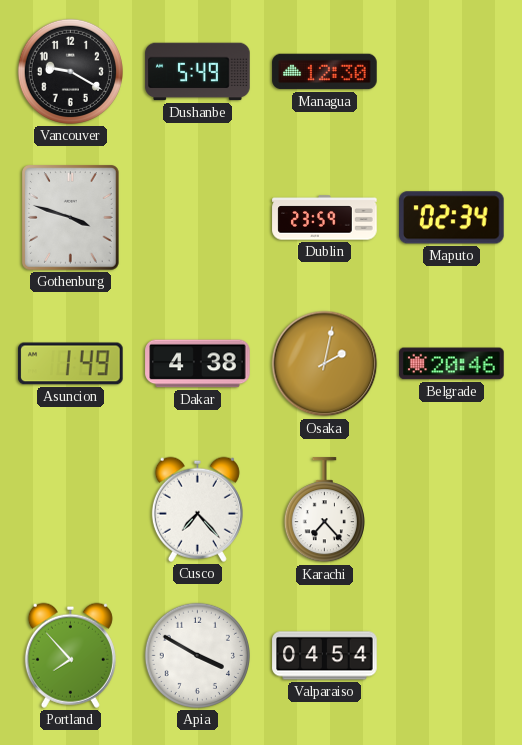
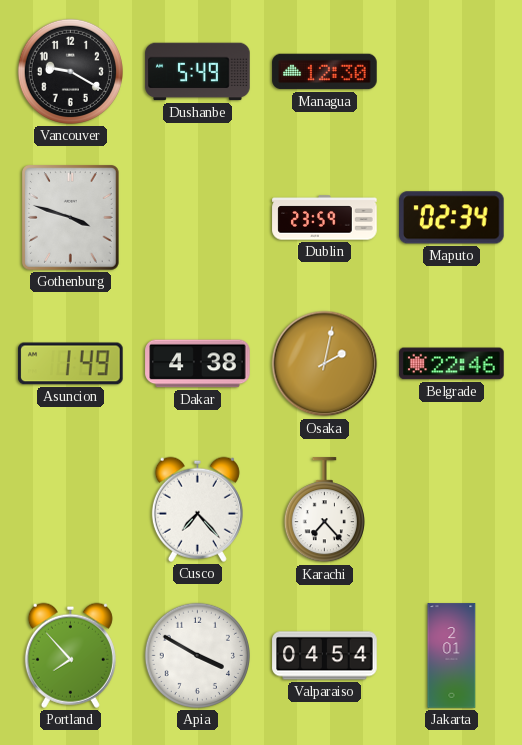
Belgrade: 20:46 -> 22:46
Jakarta: none -> 2:01
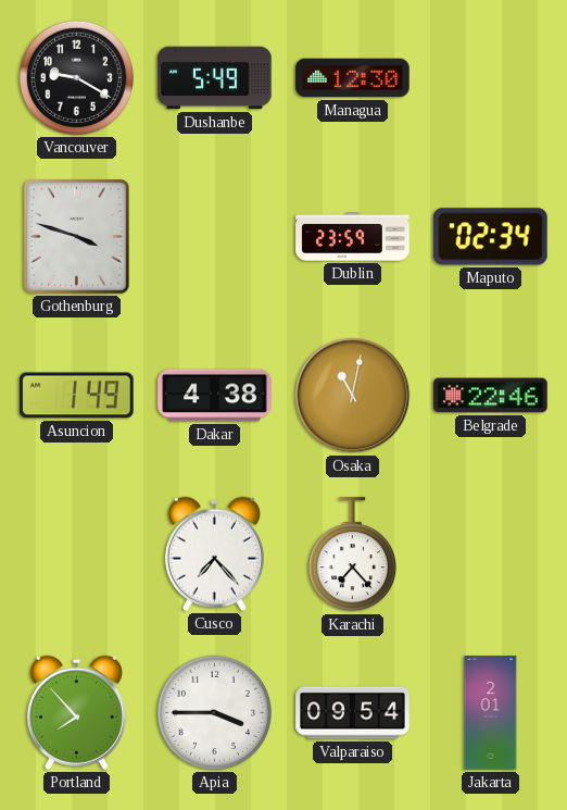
Osaka: 2:02 -> 11:02
Apia: 3:50 -> 3:45
Valparaiso: 04:54 -> 09:54
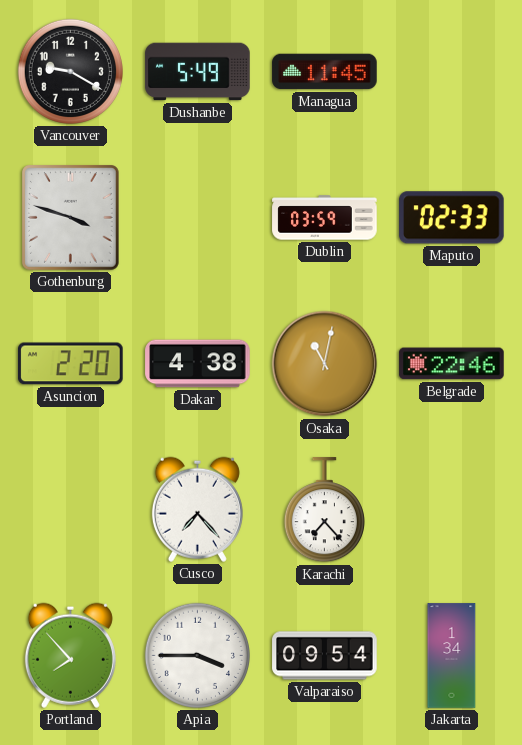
Managua: 12:30 -> 11:45
Dublin: 23:59 -> 03:59
Maputo: 02:34 -> 02:33
Asuncion: 1:49 -> 2:20
Jakarta: 2:01 -> 1:34
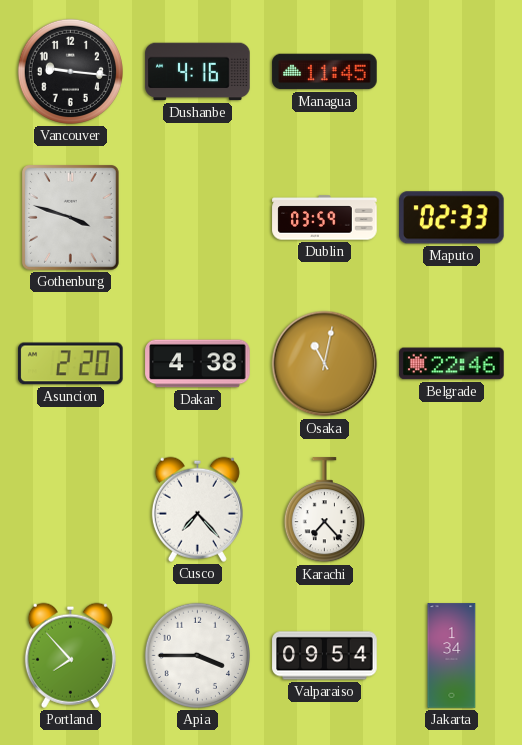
Vancouver: 9:20 -> 9:16
Dushanbe: 5:49 -> 4:16
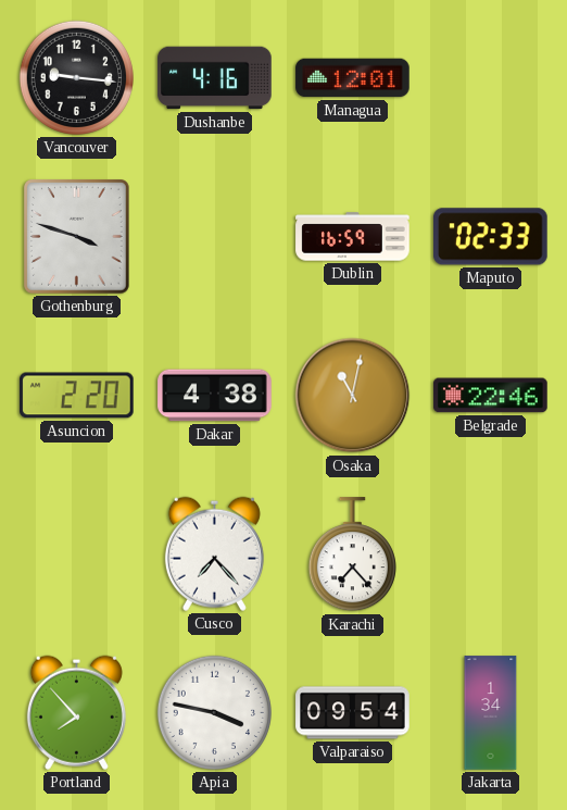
Managua: 11:45 -> 12:01
Dublin: 03:59 -> 16:59
Apia: 3:45 -> 3:47
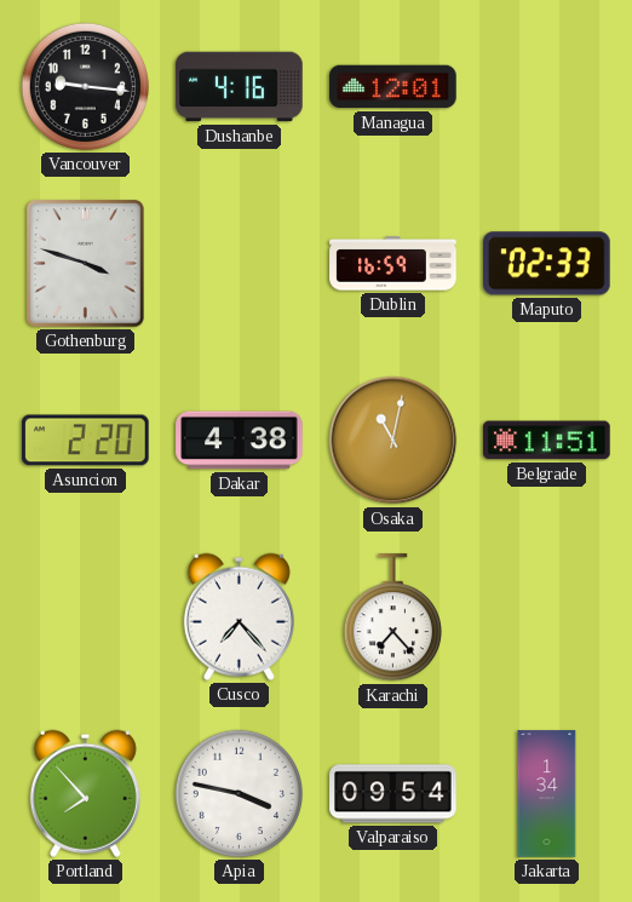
Belgrade: 22:46 -> 11:51
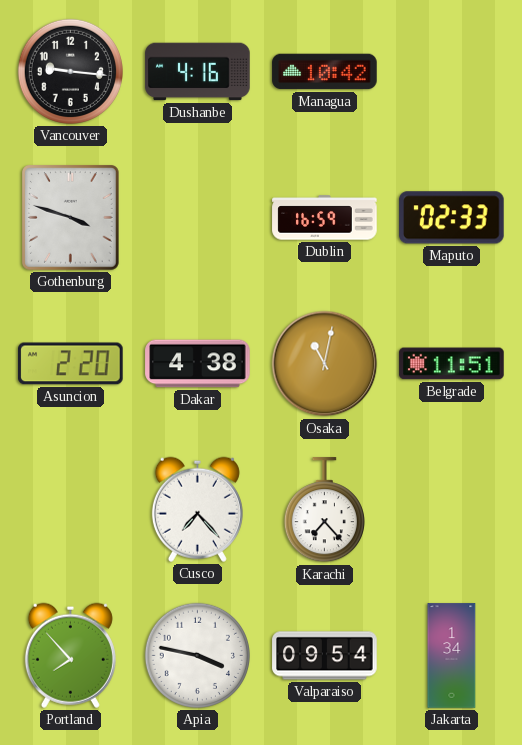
Managua: 12:01 -> 10:42
